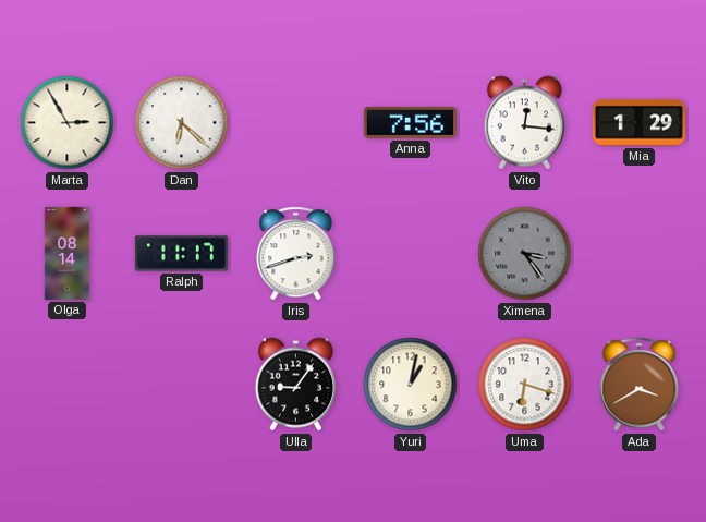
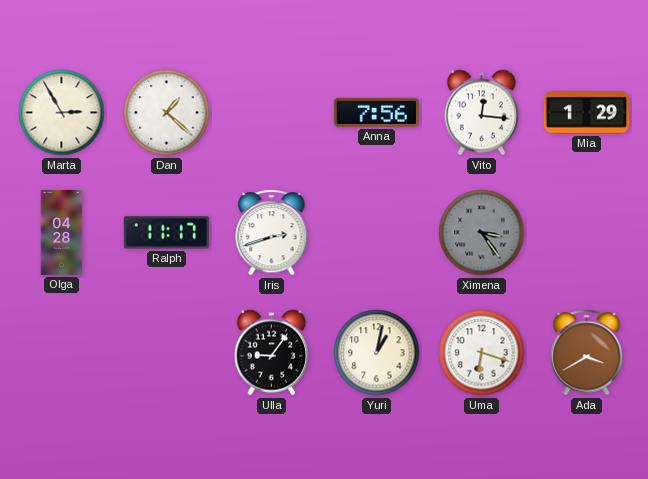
Dan: 6:22 -> 1:22
Olga: 08:14 -> 04:28
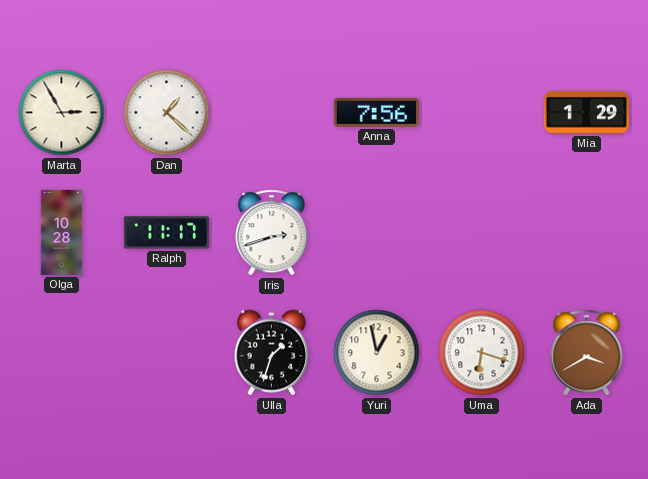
Vito: 12:16 -> none
Olga: 04:28 -> 10:28
Ximena: 3:24 -> none
Ulla: 9:06 -> 1:33
Yuri: 1:02 -> 12:58
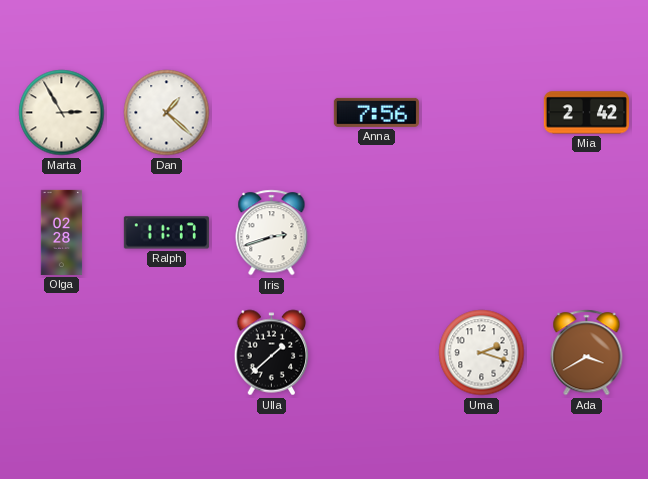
Mia: 1:29 -> 2:42
Olga: 10:28 -> 02:28
Ulla: 1:33 -> 1:38
Yuri: 12:58 -> none
Uma: 6:18 -> 2:18
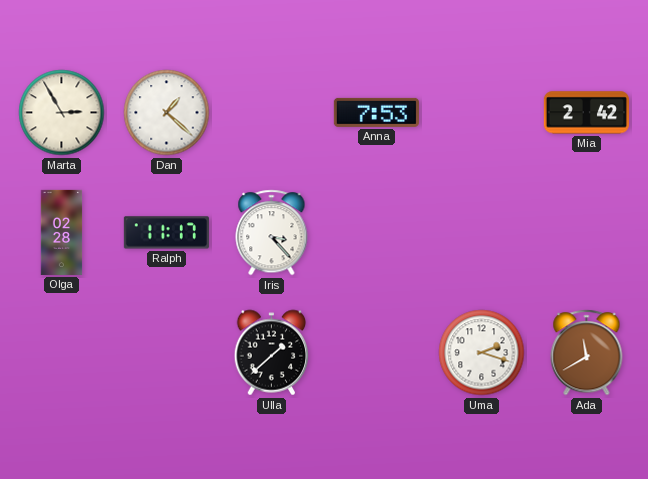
Anna: 7:56 -> 7:53
Iris: 2:42 -> 3:23
Ada: 3:40 -> 11:40
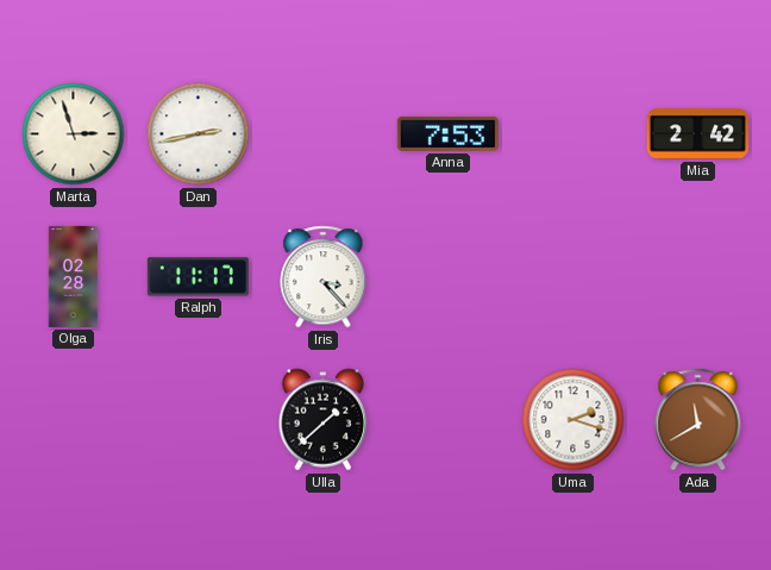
Marta: 2:55 -> 2:57
Dan: 1:22 -> 2:43
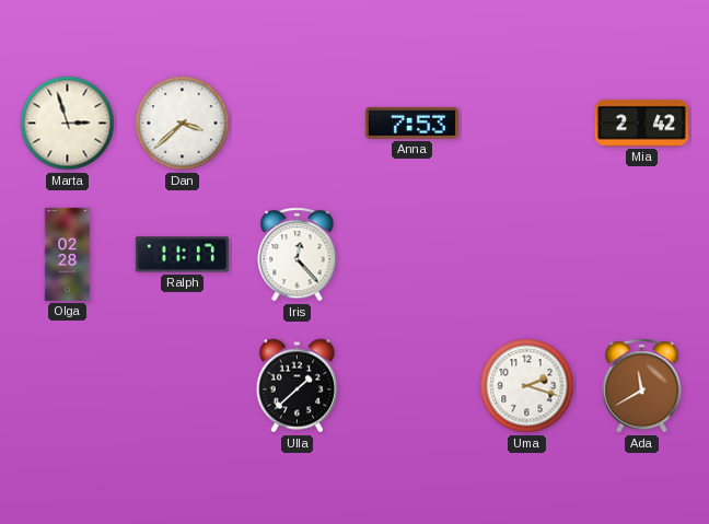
Dan: 2:43 -> 3:38
Iris: 3:23 -> 12:23
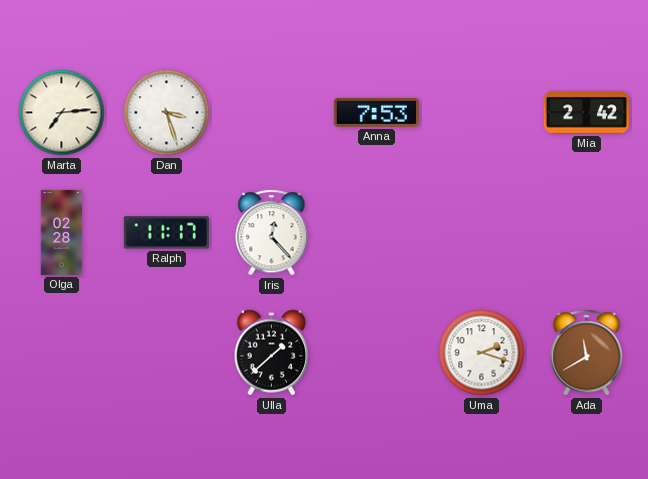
Marta: 2:57 -> 7:14
Dan: 3:38 -> 3:27
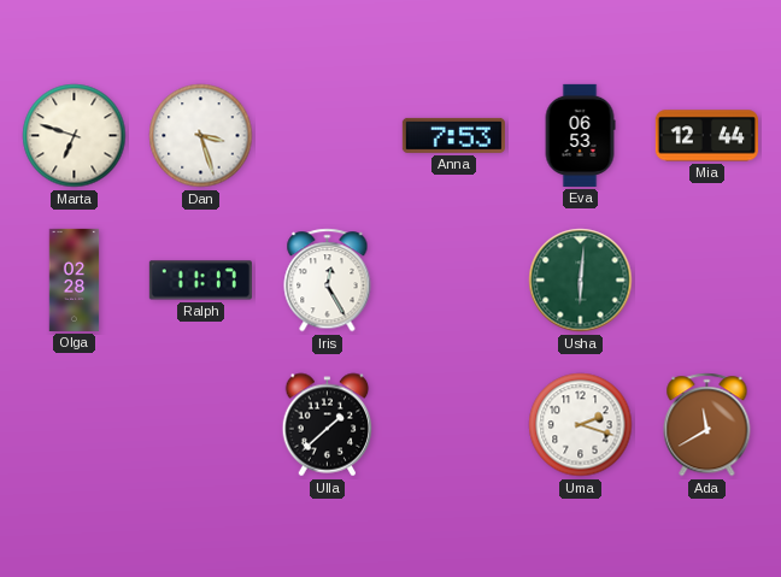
Marta: 7:14 -> 6:48
Eva: none -> 06:53
Mia: 2:42 -> 12:44
Iris: 12:23 -> 12:25
Usha: none -> 6:01
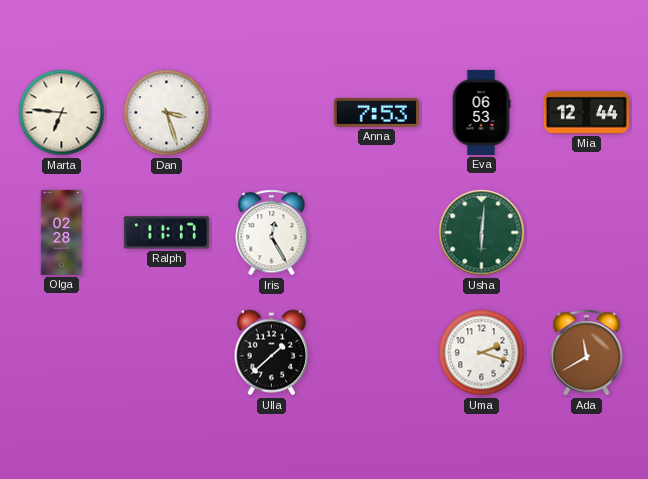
Marta: 6:48 -> 6:46
